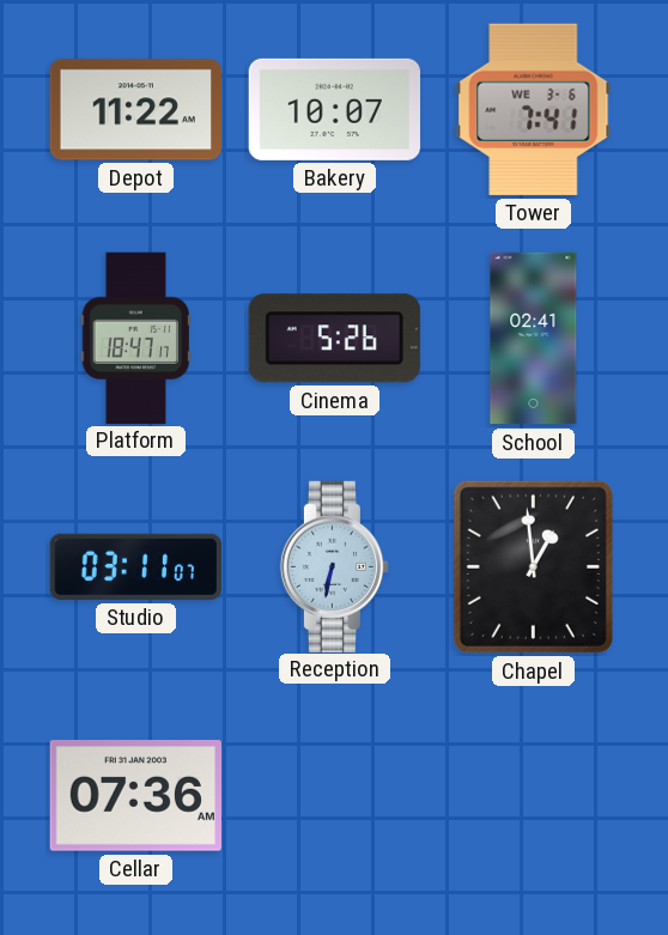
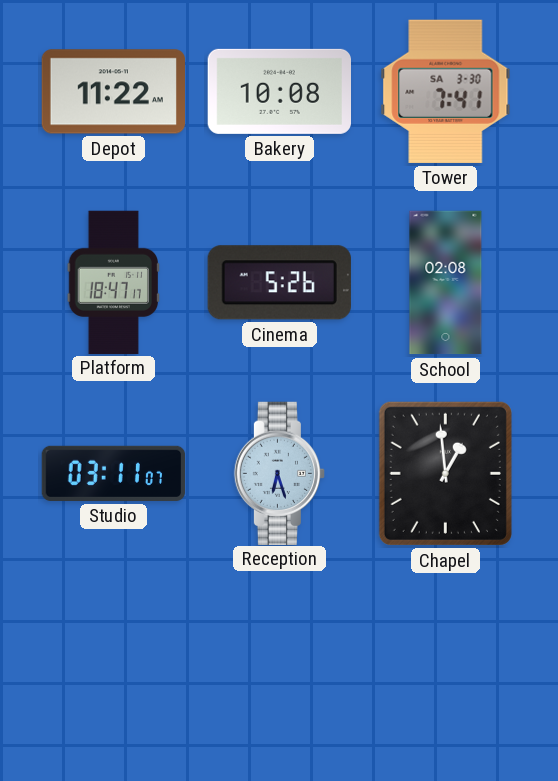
Bakery: 10:07 -> 10:08
Tower date: WE 3-6 -> SA 3-30
School: 02:41 -> 02:08
Reception: 6:32 -> 6:27
Cellar: 07:36 -> none
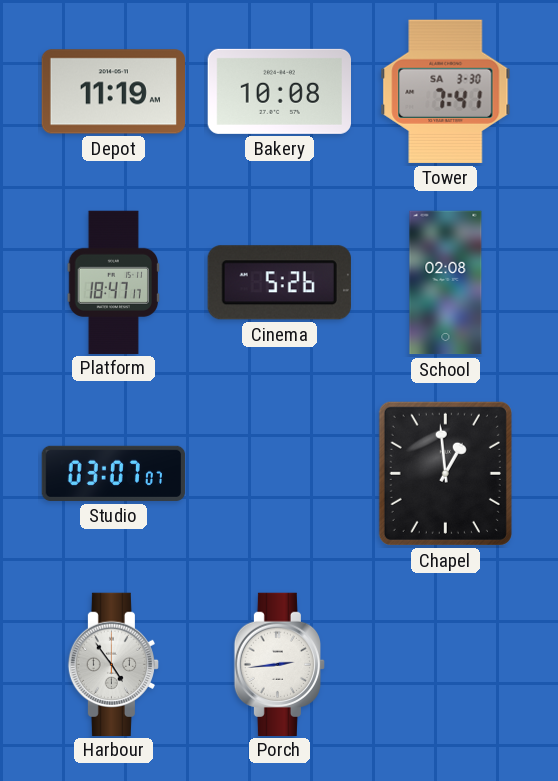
Depot: 11:22 -> 11:19
Studio: 03:11 -> 03:07
Reception: 6:27 -> none
Harbour: none -> 4:54
Porch: none -> 2:44
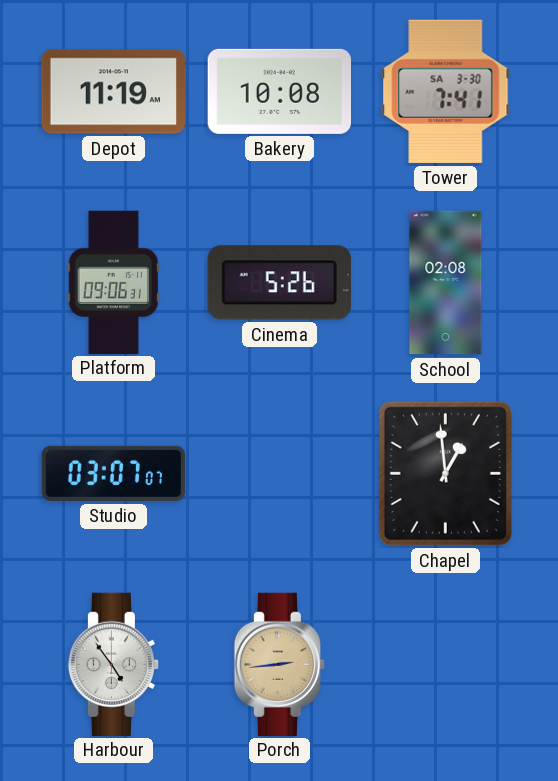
Platform: 18:47 -> 09:06
Porch dial: white -> champagne
